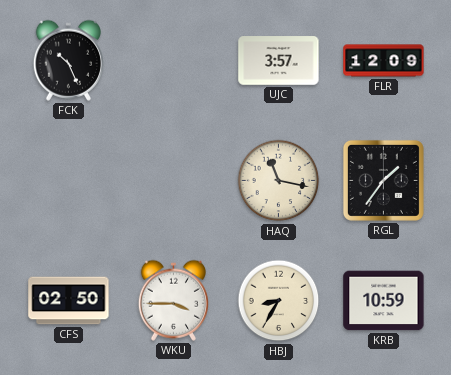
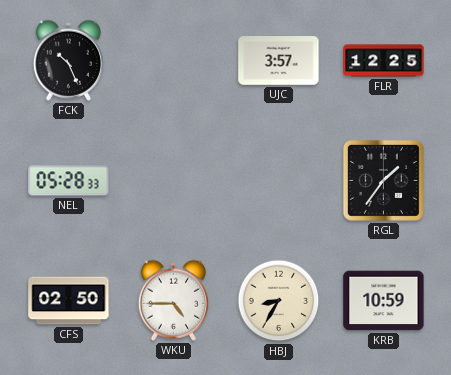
FLR: 12:09 -> 12:25
NEL: none -> 05:28
HAQ: 11:17 -> none
WKU: 3:45 -> 4:45
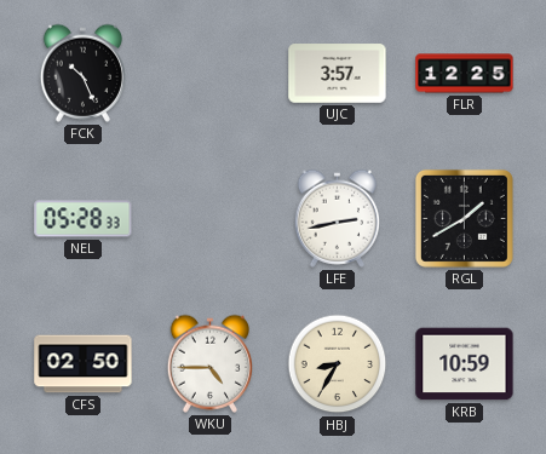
LFE: none -> 2:43
RGL: 1:36 -> 1:40
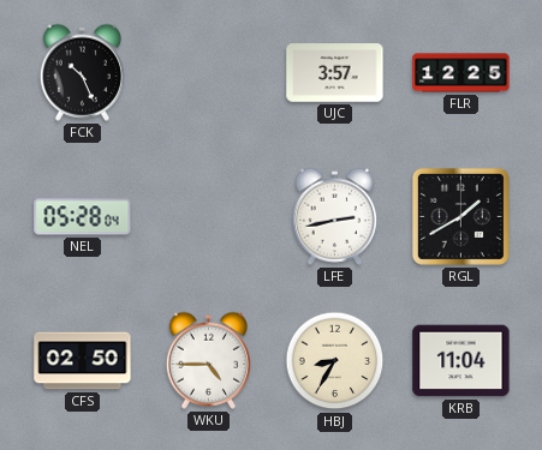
NEL: 05:28:33 -> 05:28:04
KRB: 10:59 -> 11:04
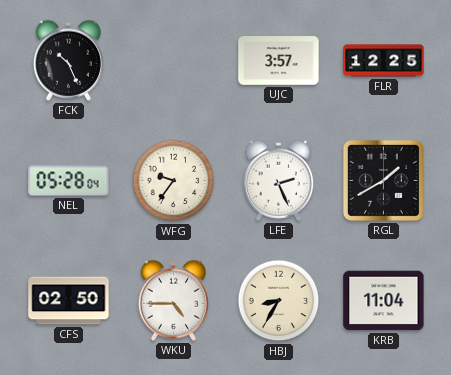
WFG: none -> 9:36
LFE: 2:43 -> 2:26
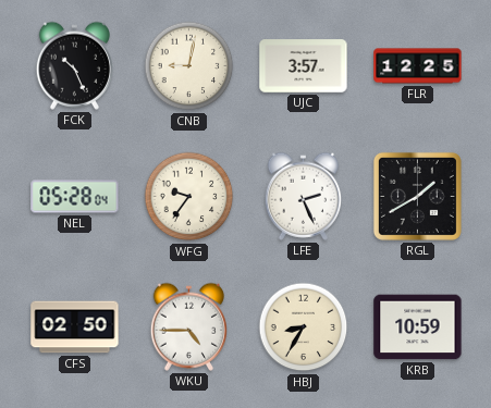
CNB: none -> 9:02
KRB: 11:04 -> 10:59
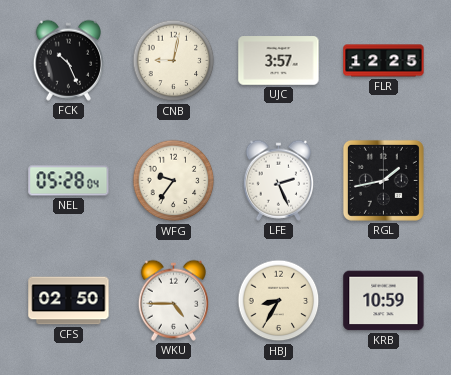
RGL: 1:40 -> 1:43
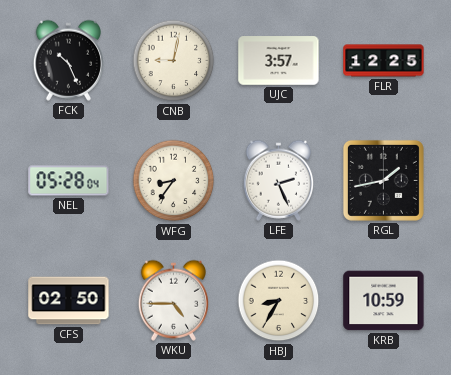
WFG: 9:36 -> 8:36
